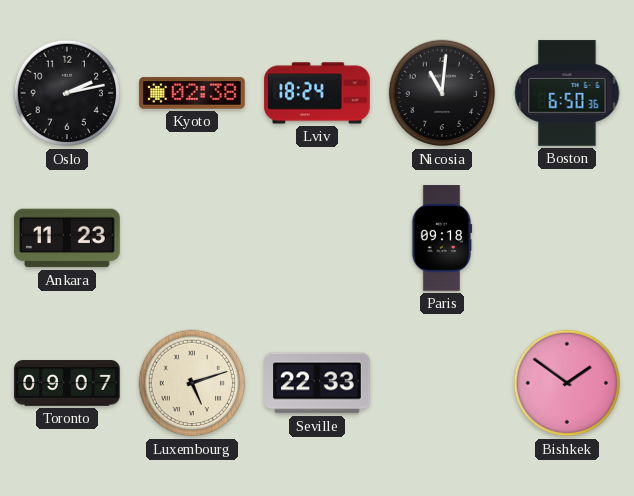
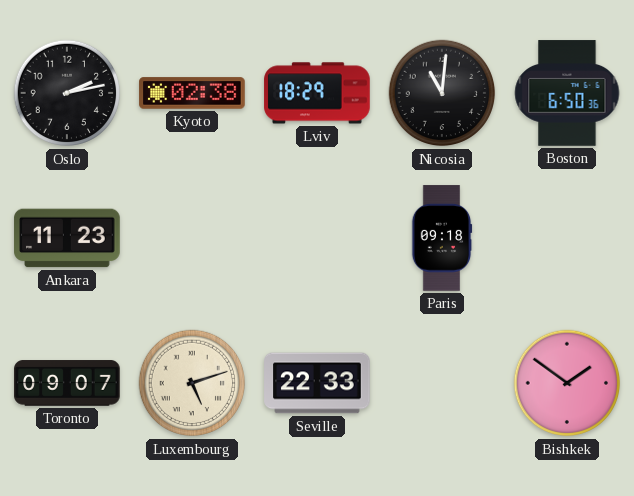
Lviv: 18:24 -> 18:29
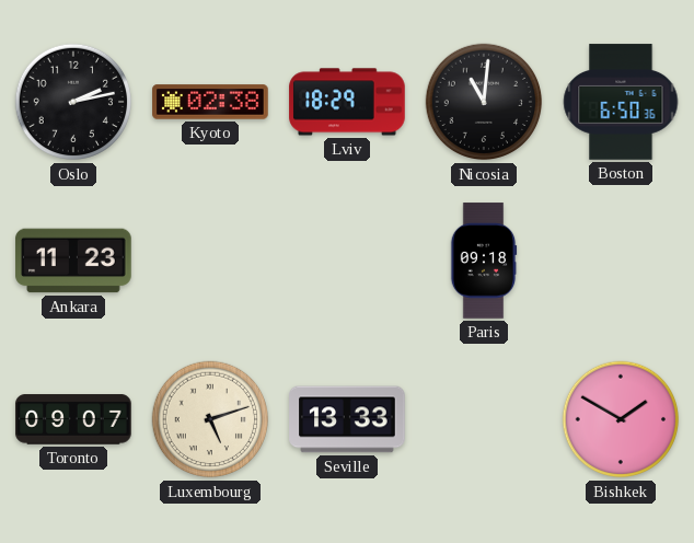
Seville: 22:33 -> 13:33
Bishkek: 1:51 -> 1:50
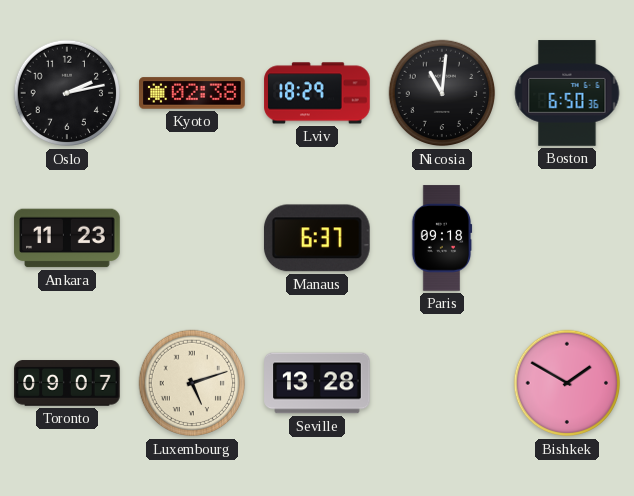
Manaus: none -> 6:37
Seville: 13:33 -> 13:28
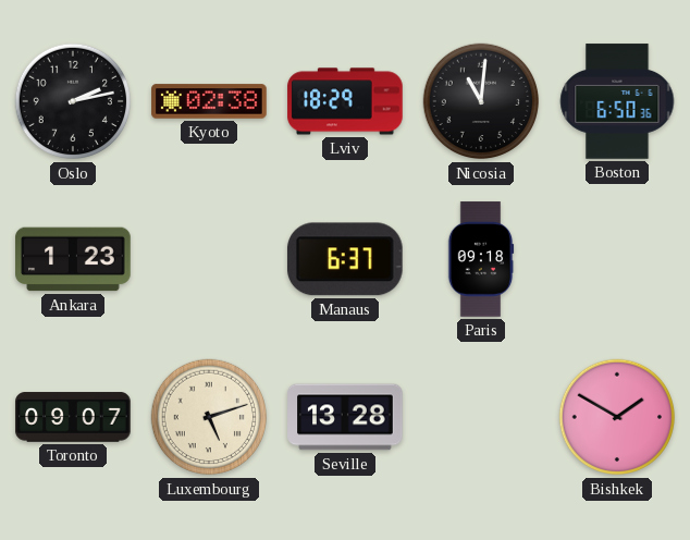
Ankara: 11:23 -> 1:23
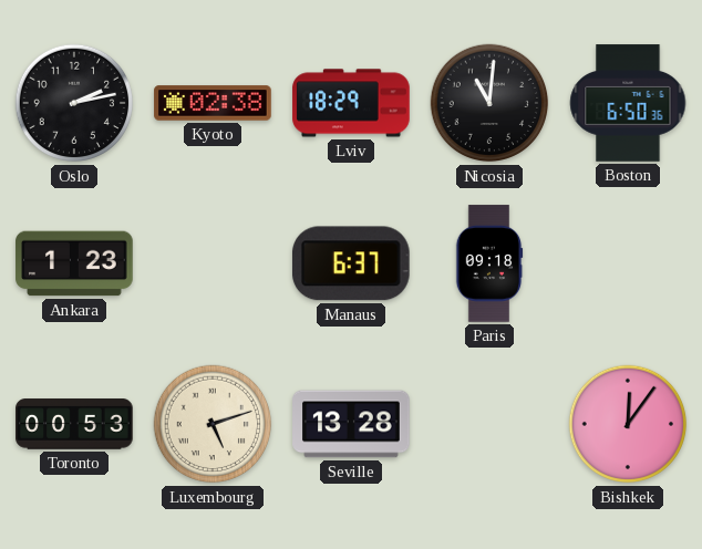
Toronto: 09:07 -> 00:53
Bishkek: 1:50 -> 12:06
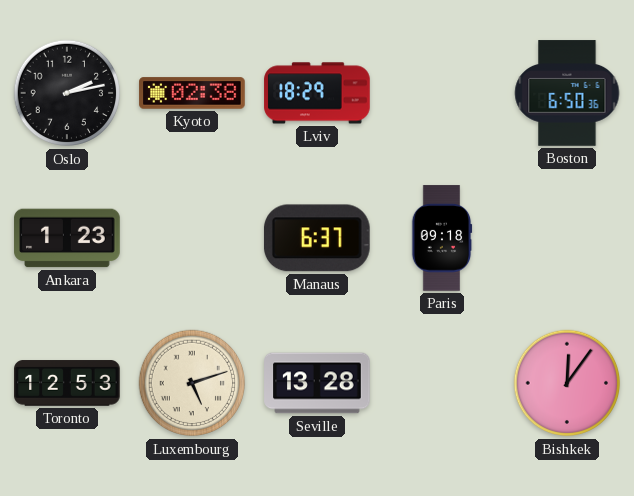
Nicosia: 11:01 -> none
Toronto: 00:53 -> 12:53
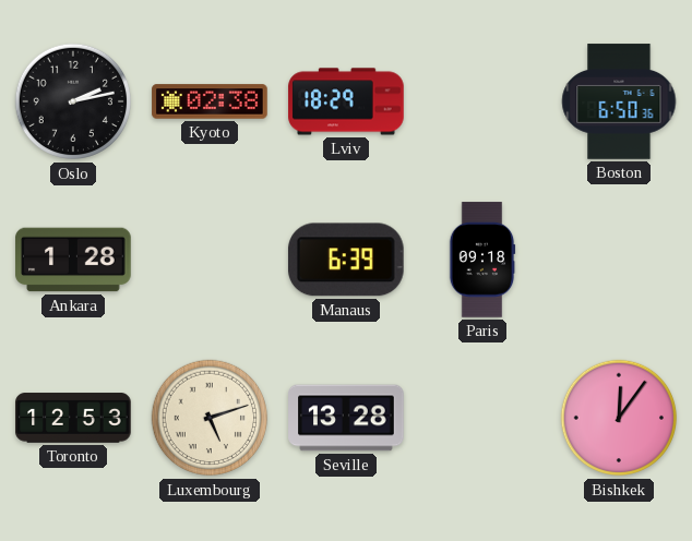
Ankara: 1:23 -> 1:28
Manaus: 6:37 -> 6:39
